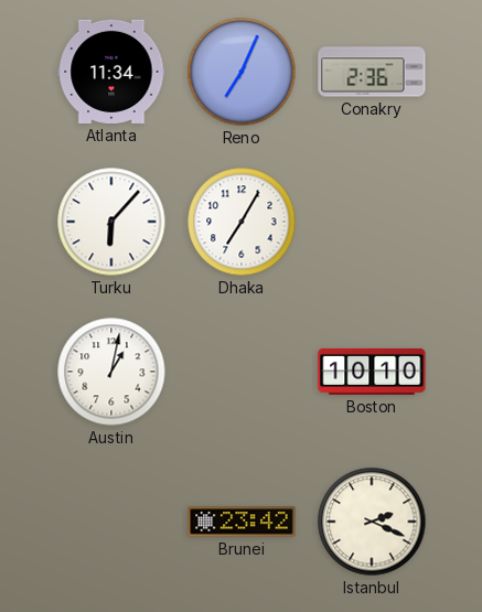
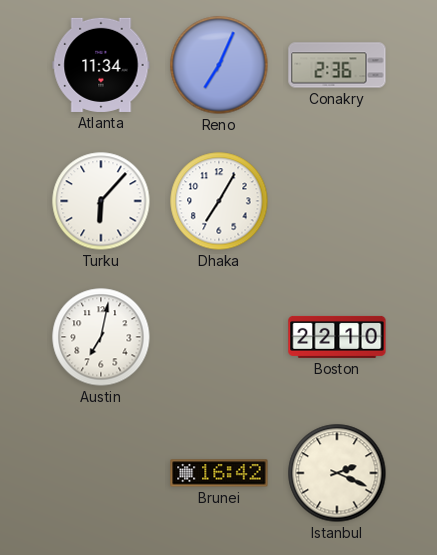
Austin: 1:02 -> 7:02
Boston: 10:10 -> 22:10
Brunei: 23:42 -> 16:42
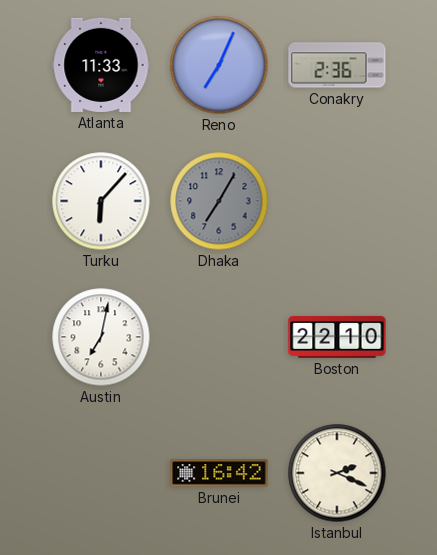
Atlanta: 11:34 -> 11:33
Dhaka dial: white -> grey
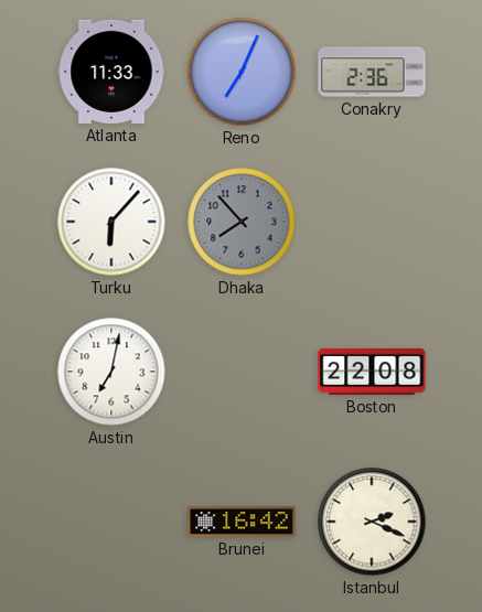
Dhaka: 7:05 -> 7:53
Boston: 22:10 -> 22:08
